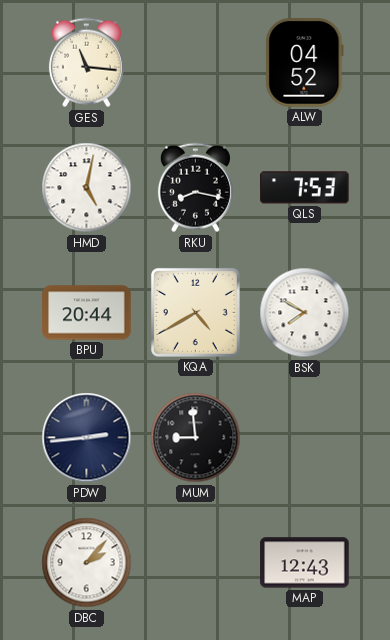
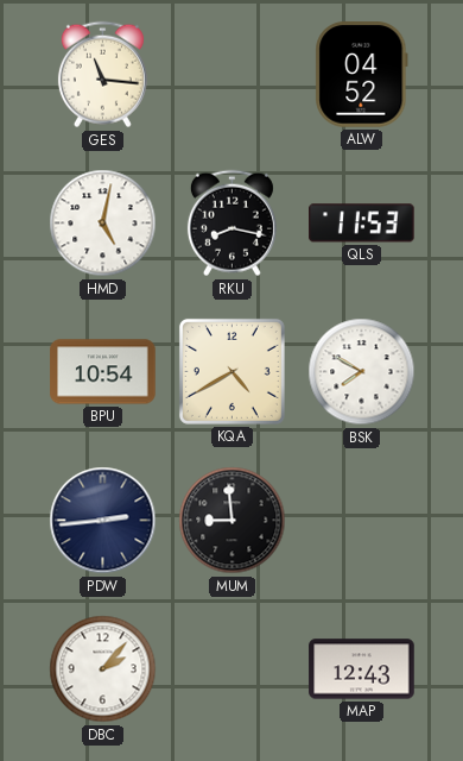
QLS: 7:53 -> 11:53
BPU: 20:44 -> 10:54
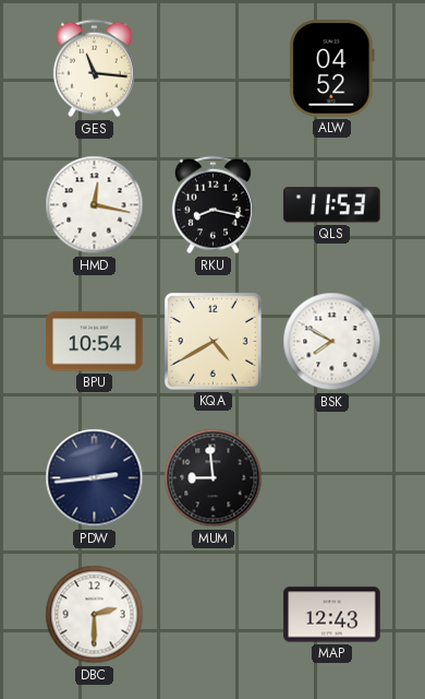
HMD: 5:02 -> 12:17
DBC: 2:07 -> 2:30
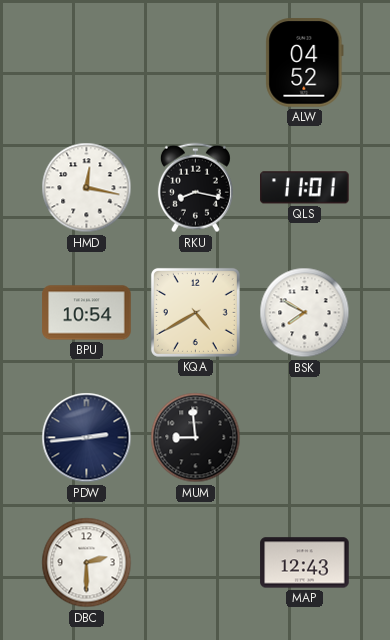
GES: 11:16 -> none
QLS: 11:53 -> 11:01
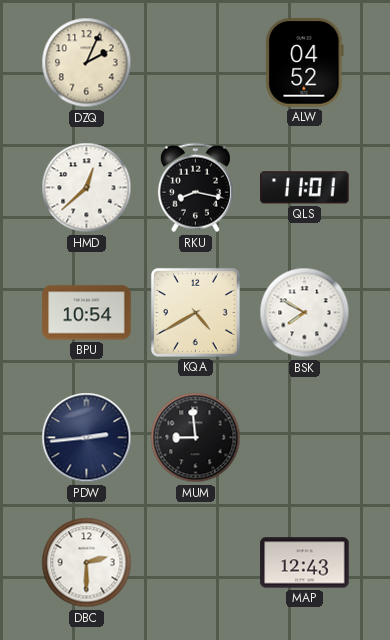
DZQ: none -> 2:04
HMD: 12:17 -> 12:38
